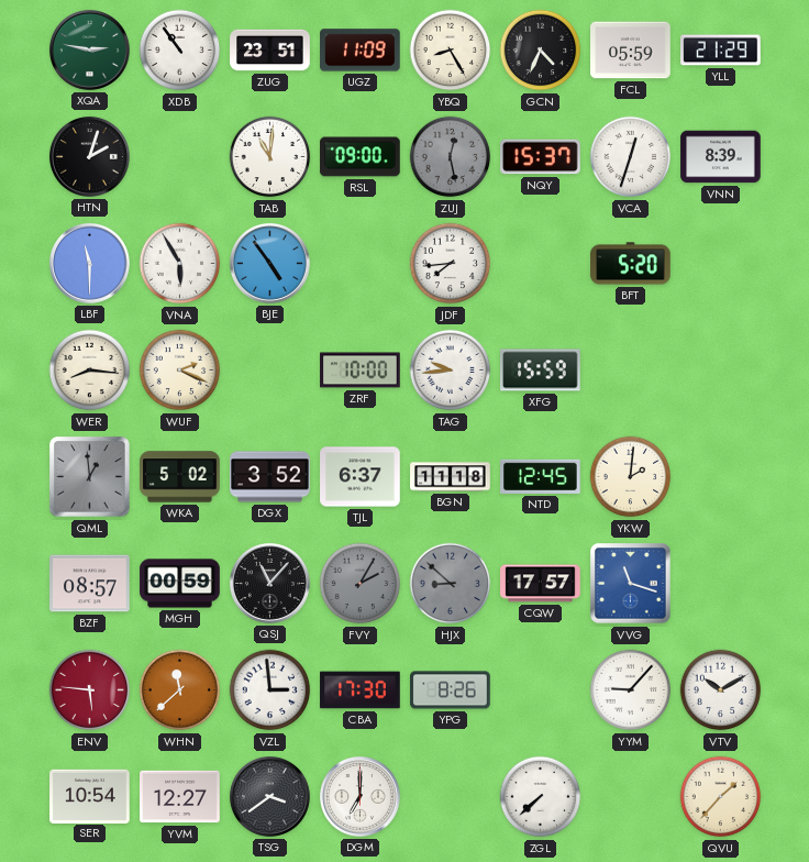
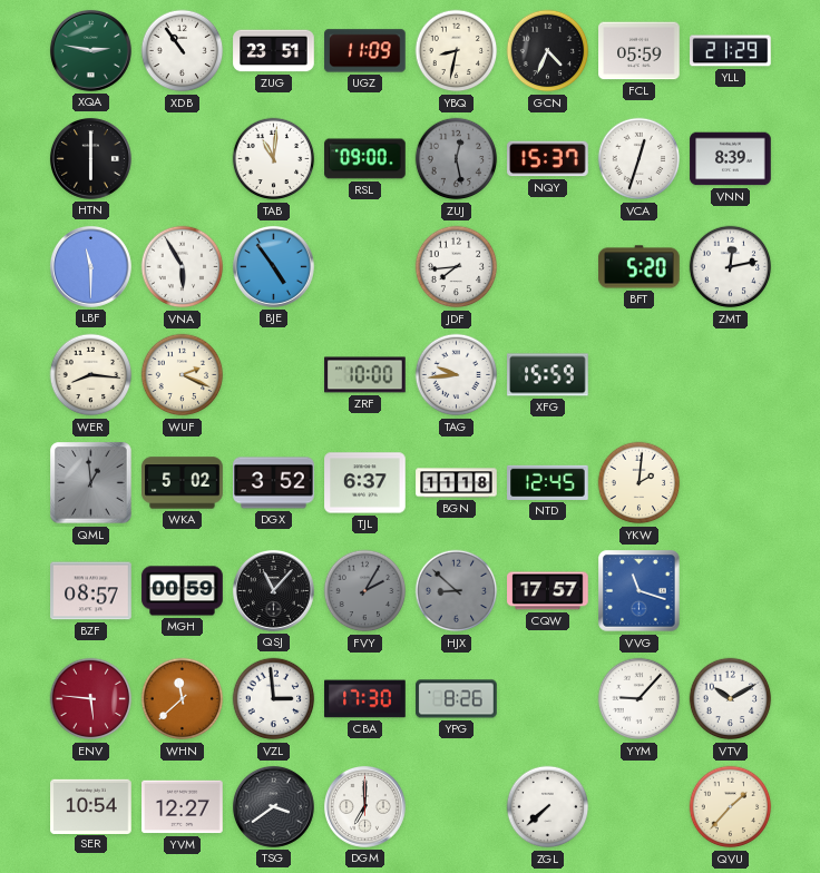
YBQ: 8:25 -> 8:32
HTN: 2:03 -> 6:00
ZMT: none -> 12:13
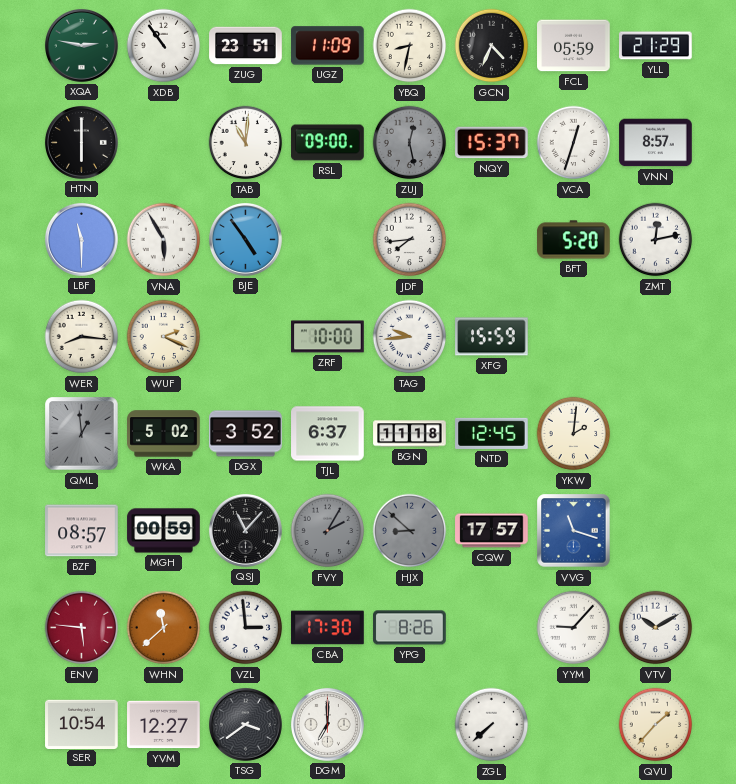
VNN: 8:39 -> 8:57
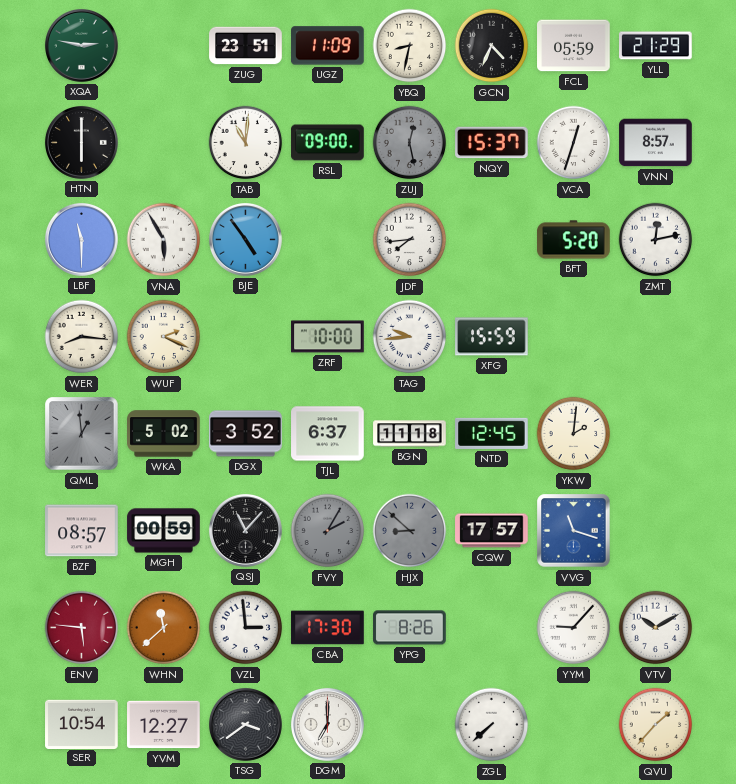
XDB: 10:54 -> none
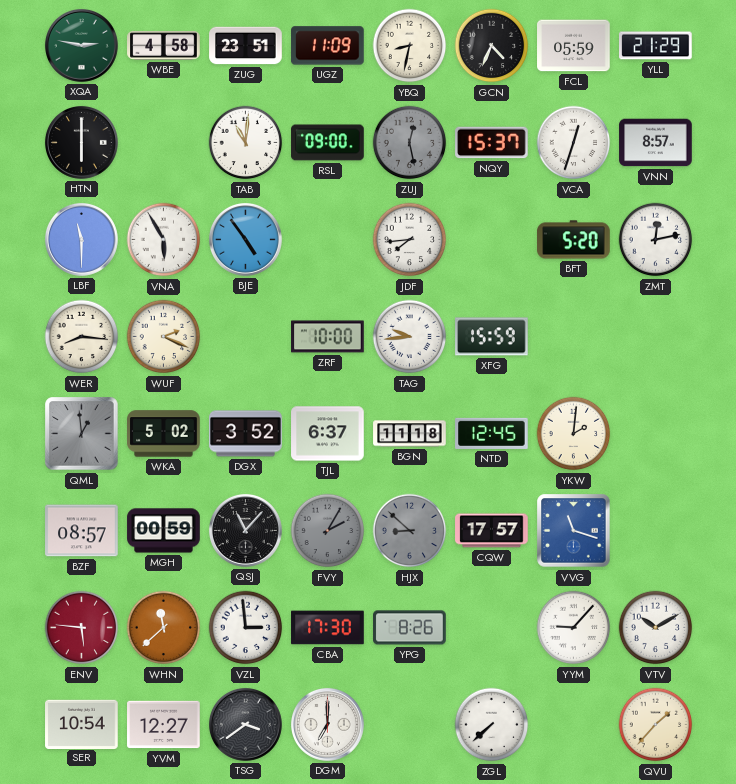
WBE: none -> 4:58
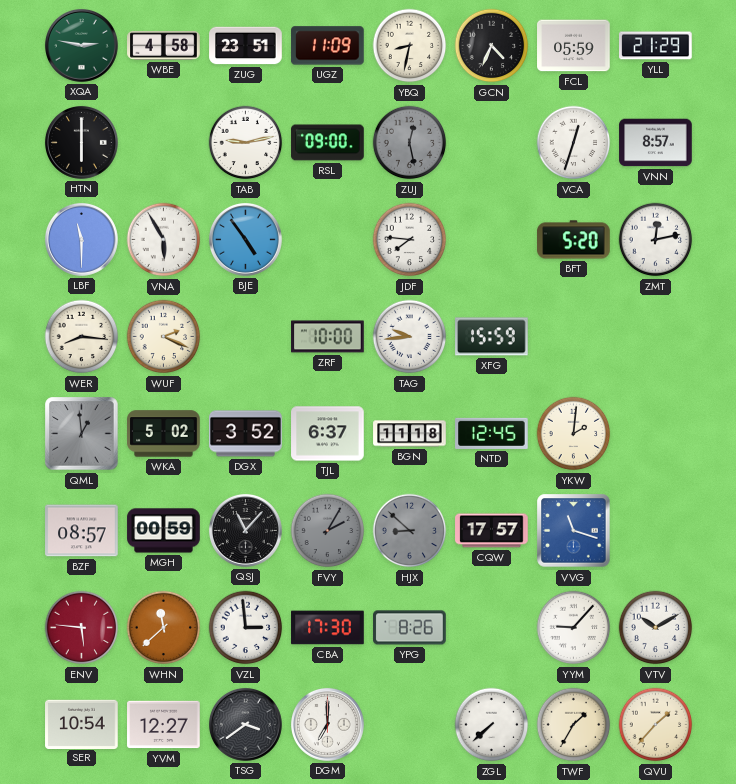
TAB: 11:01 -> 9:13
NQY: 15:37 -> none
JDF: 7:44 -> 7:46
TWF: none -> 1:35
